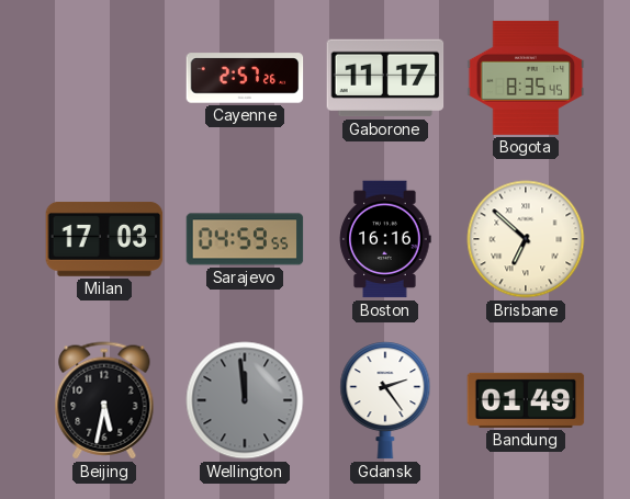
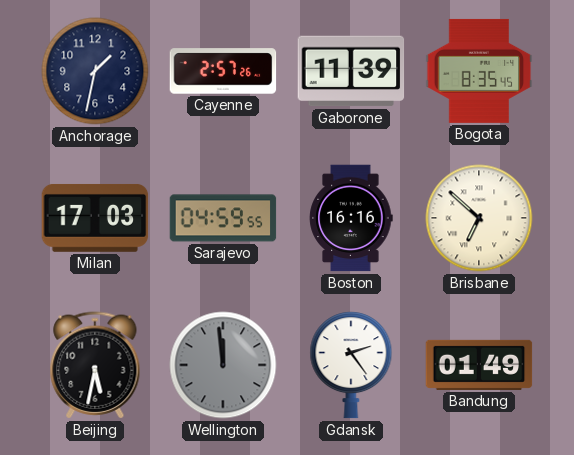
Anchorage: none -> 1:32
Gaborone: 11:17 -> 11:39
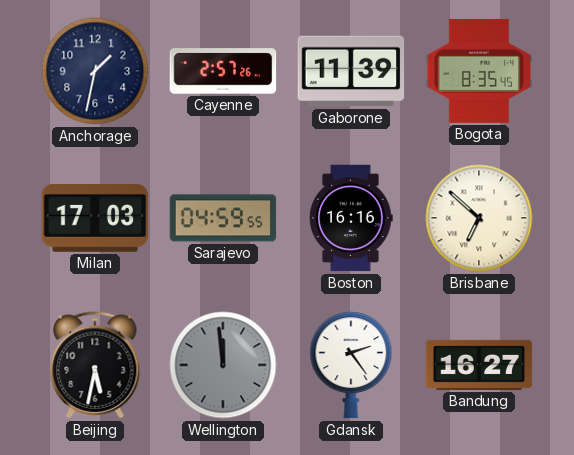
Bandung: 01:49 -> 16:27
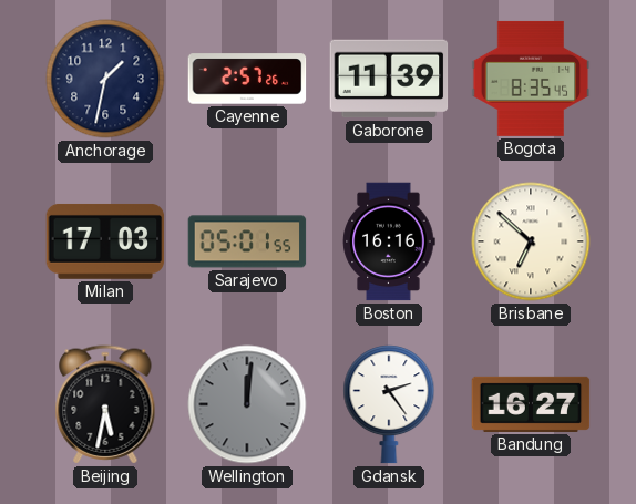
Sarajevo: 04:59 -> 05:01
Wellington: 11:59 -> 12:01
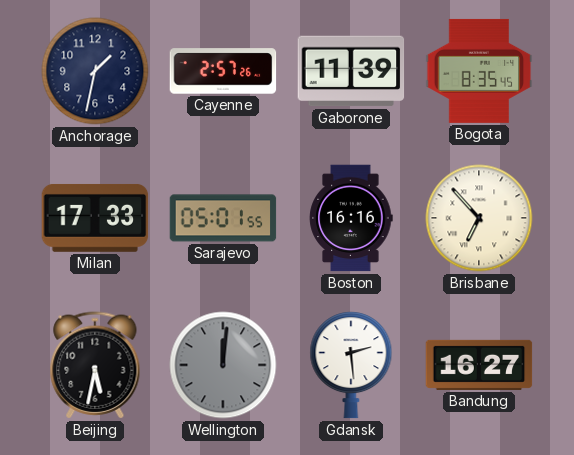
Milan: 17:03 -> 17:33
Brisbane: 6:52 -> 6:53
Gdansk: 2:24 -> 2:29
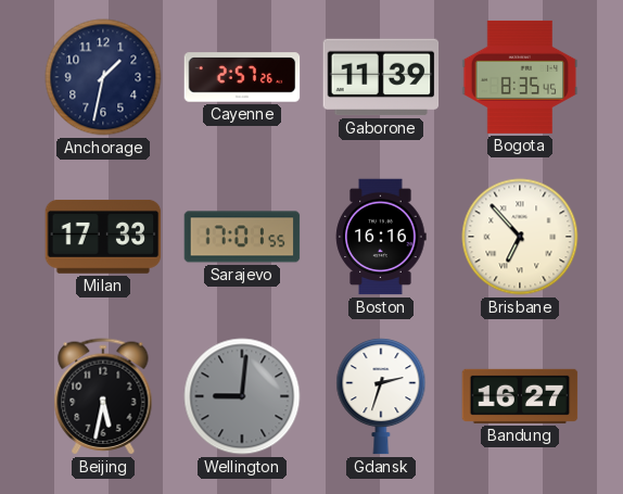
Sarajevo: 05:01 -> 17:01
Wellington: 12:01 -> 9:01
Gdansk: 2:29 -> 2:33
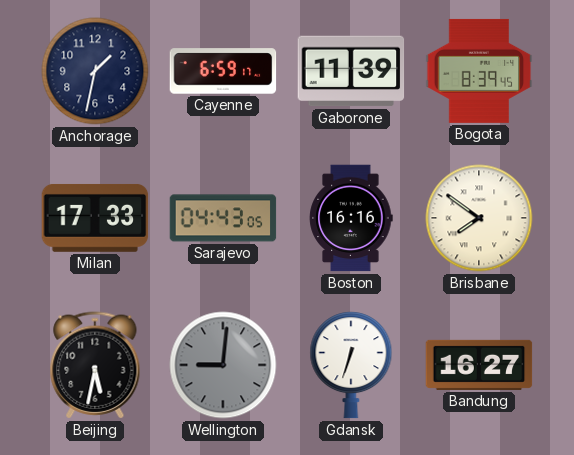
Cayenne: 2:57 -> 6:59
Bogota: 8:35 -> 8:39
Sarajevo: 17:01 -> 04:43
Brisbane: 6:53 -> 7:51
Gdansk: 2:33 -> 6:33
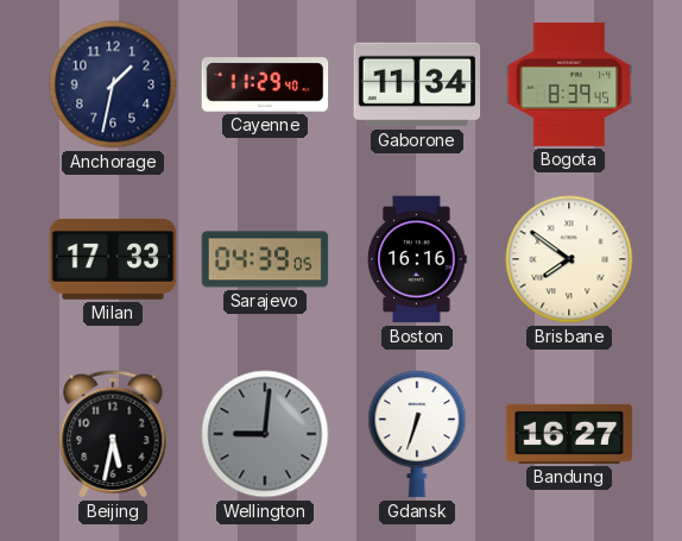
Cayenne: 6:59 -> 11:29
Gaborone: 11:39 -> 11:34
Sarajevo: 04:43 -> 04:39
